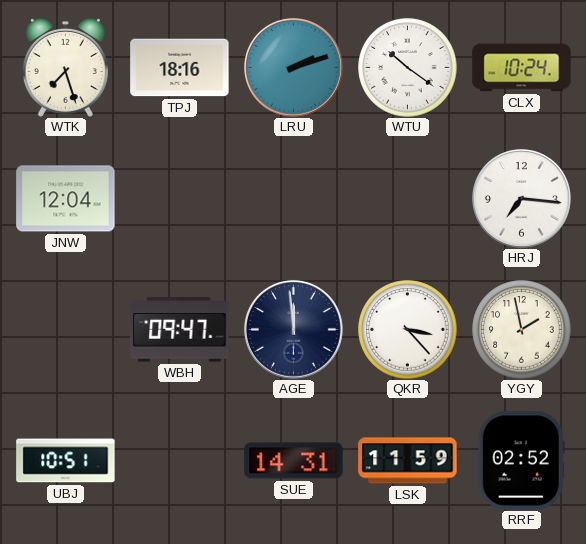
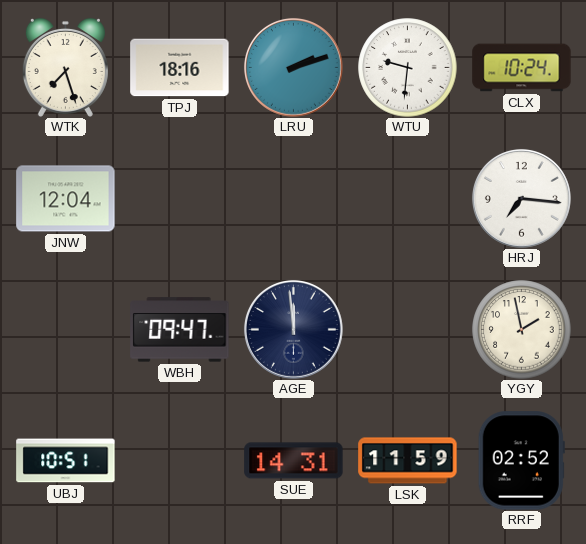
WTU: 10:21 -> 9:31
QKR: 3:23 -> none
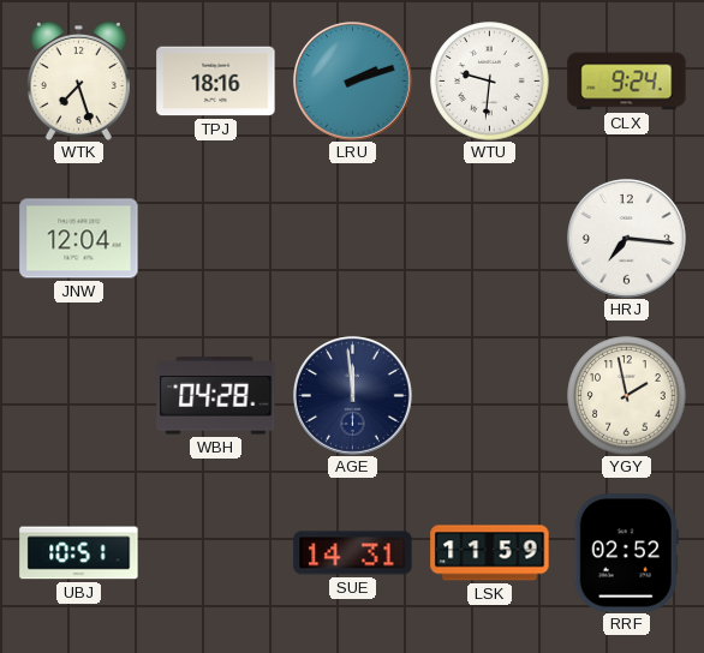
CLX: 10:24 -> 9:24
WBH: 09:47 -> 04:28
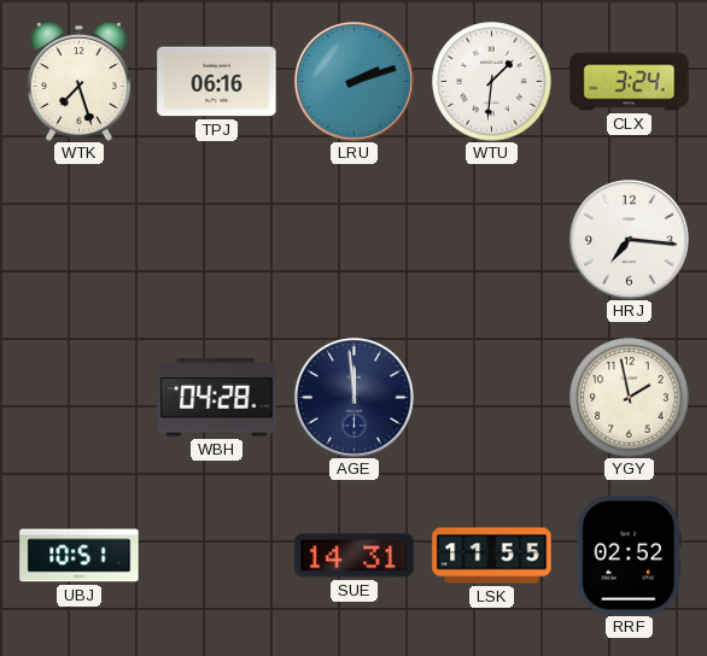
TPJ: 18:16 -> 06:16
WTU: 9:31 -> 1:31
CLX: 9:24 -> 3:24
JNW: 12:04 -> none
LSK: 11:59 -> 11:55
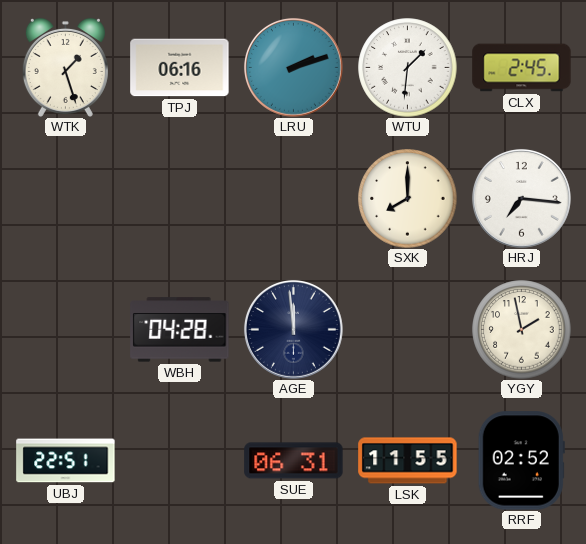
WTK: 7:27 -> 1:27
CLX: 3:24 -> 2:45
SXK: none -> 8:00
UBJ: 10:51 -> 22:51
SUE: 14:31 -> 06:31
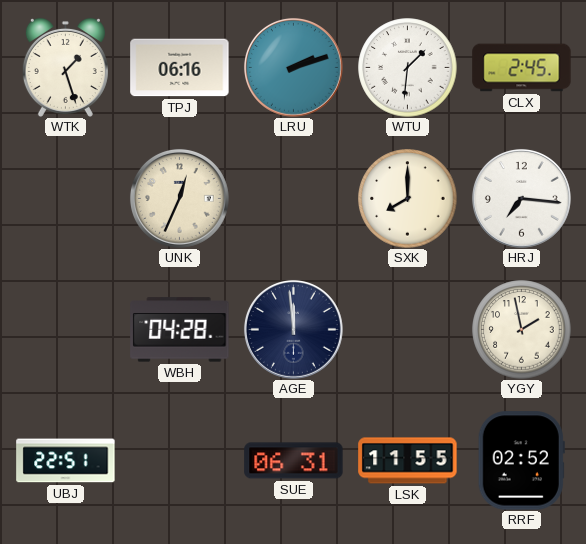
UNK: none -> 12:34
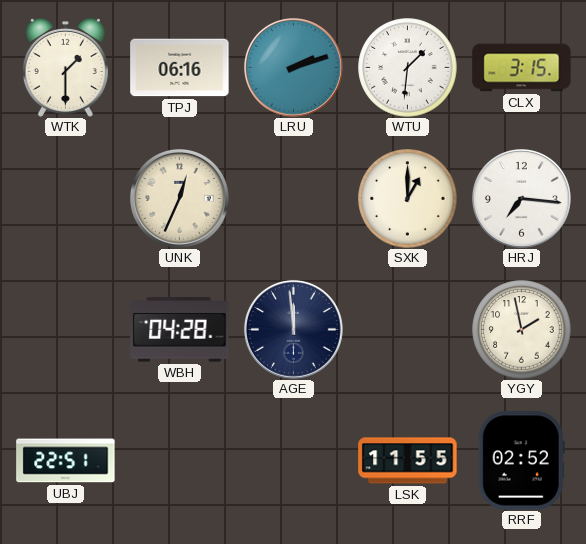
WTK: 1:27 -> 1:30
CLX: 2:45 -> 3:15
SXK: 8:00 -> 1:00
SUE: 06:31 -> none
